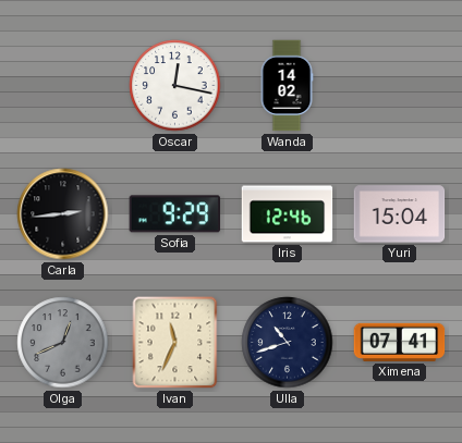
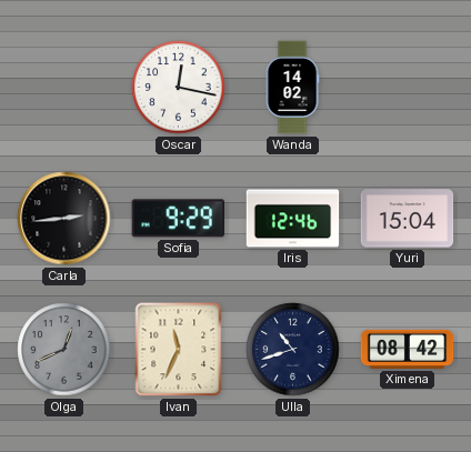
Ximena: 07:41 -> 08:42
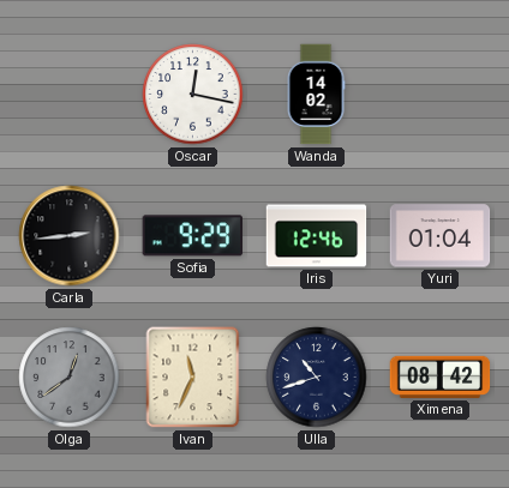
Yuri: 15:04 -> 01:04
Olga: 12:41 -> 12:39
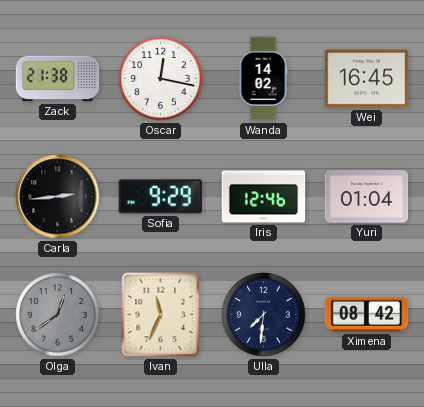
Zack: none -> 21:38
Wei: none -> 16:45
Ulla: 10:42 -> 7:31
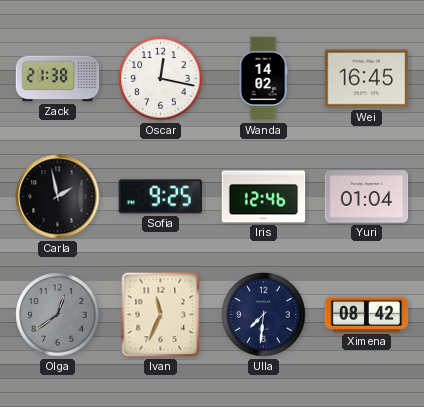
Carla: 2:44 -> 1:58
Sofia: 9:29 -> 9:25
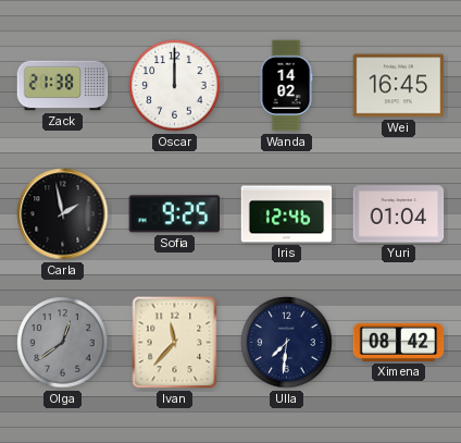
Oscar: 12:17 -> 12:00
Ivan: 11:34 -> 11:37
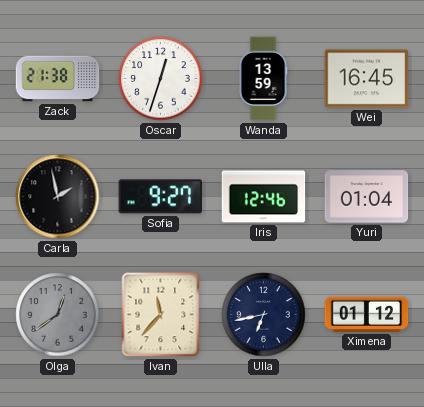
Oscar: 12:00 -> 12:33
Wanda: 14:02 -> 13:59
Sofia: 9:25 -> 9:27
Ulla: 7:31 -> 6:43
Ximena: 08:42 -> 01:12
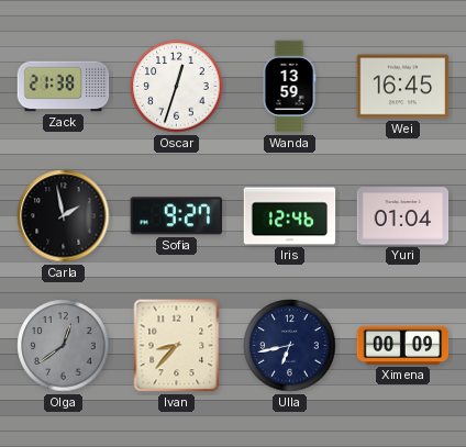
Ivan: 11:37 -> 8:37
Ximena: 01:12 -> 00:09
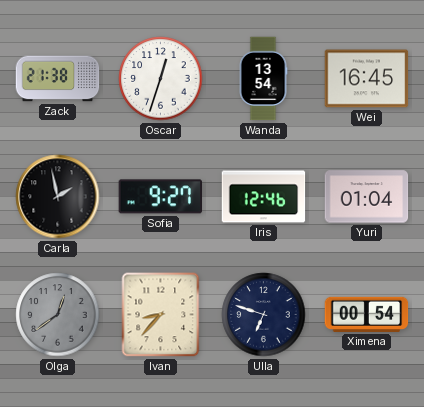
Wanda: 13:59 -> 13:54
Ulla: 6:43 -> 6:48
Ximena: 00:09 -> 00:54
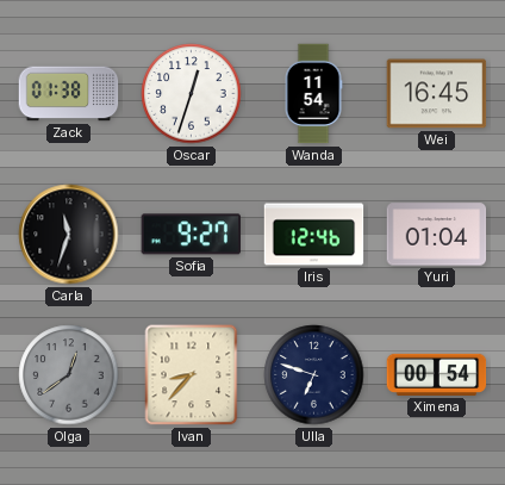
Zack: 21:38 -> 01:38
Wanda: 13:54 -> 11:54
Carla: 1:58 -> 11:33
